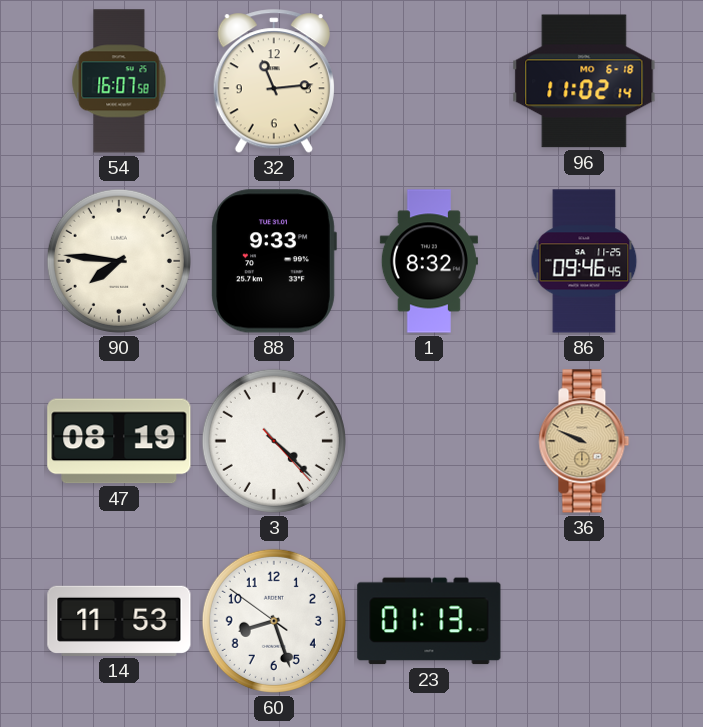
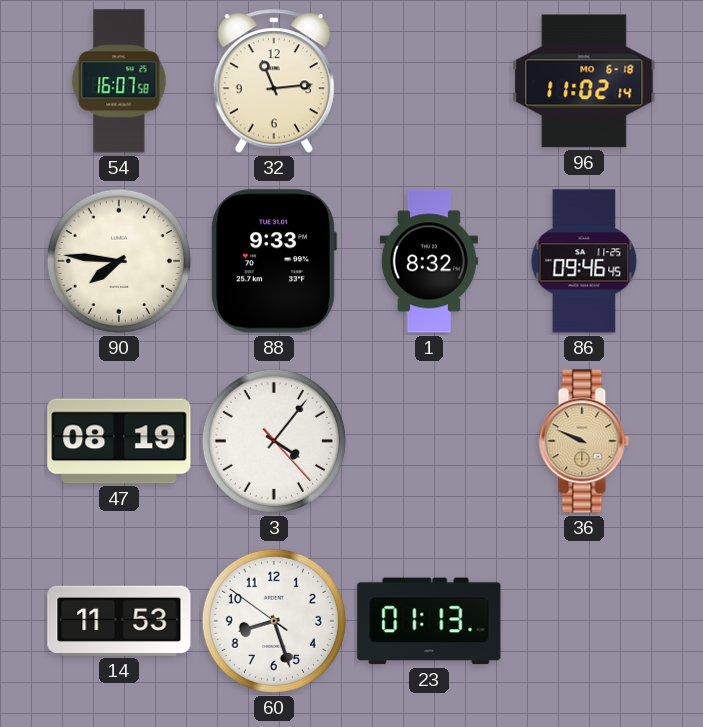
3: 4:22 -> 4:06
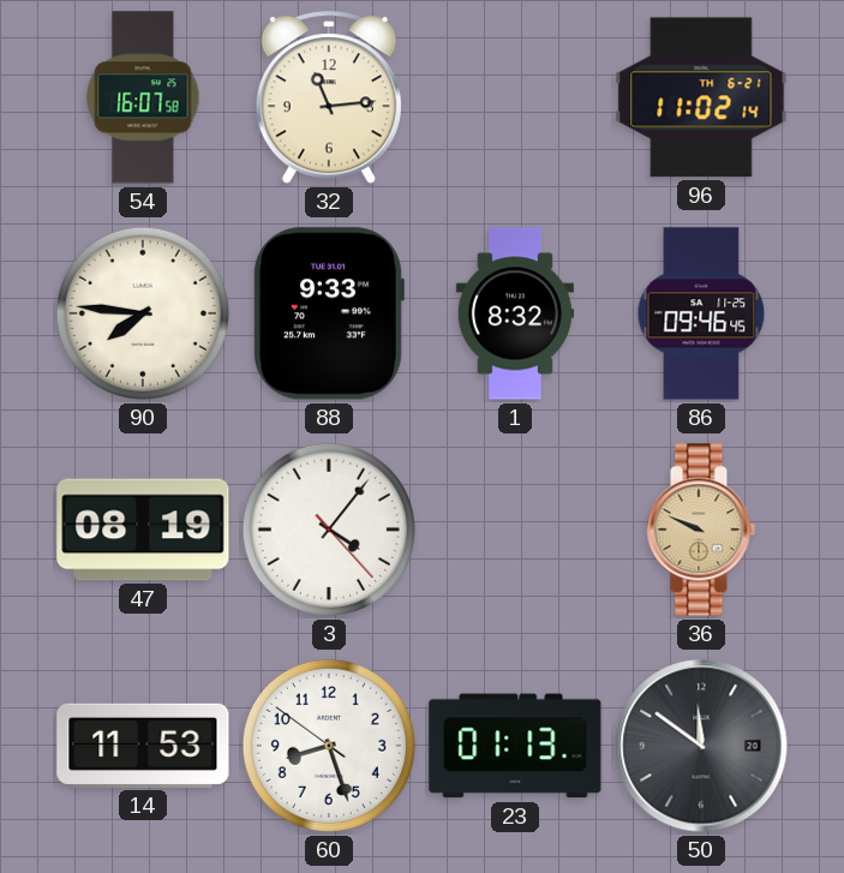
96 date: MO 6-18 -> TH 6-21
50: none -> 11:51
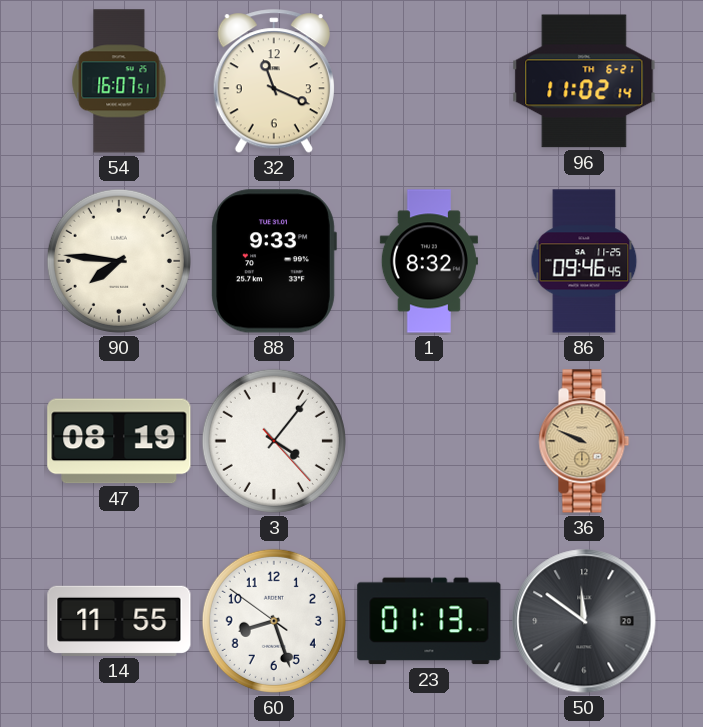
54: 16:07:58 -> 16:07:51
32: 11:14 -> 11:19
14: 11:53 -> 11:55
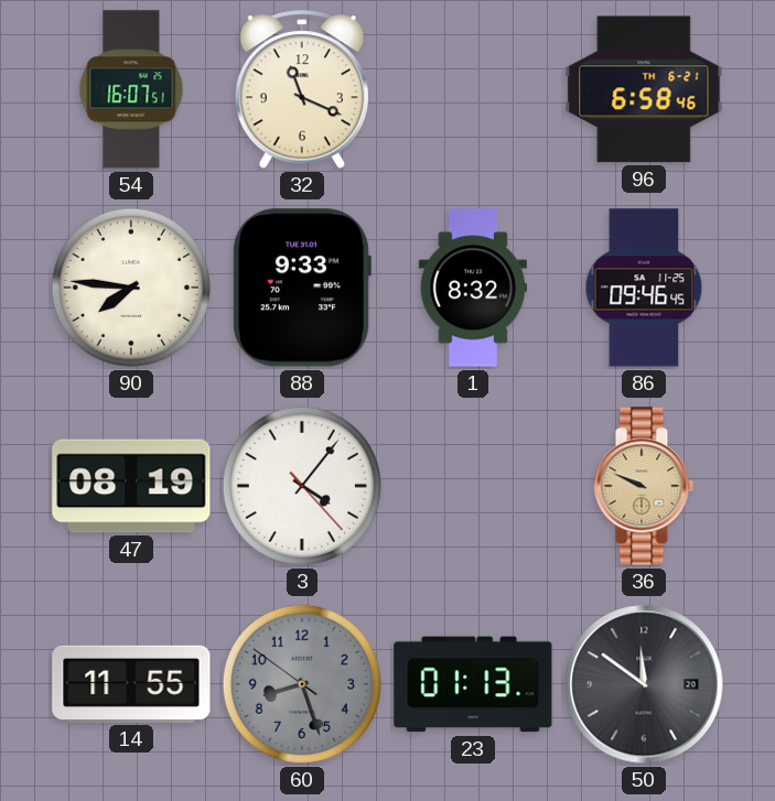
96: 11:02 -> 6:58
60 dial: white -> grey
